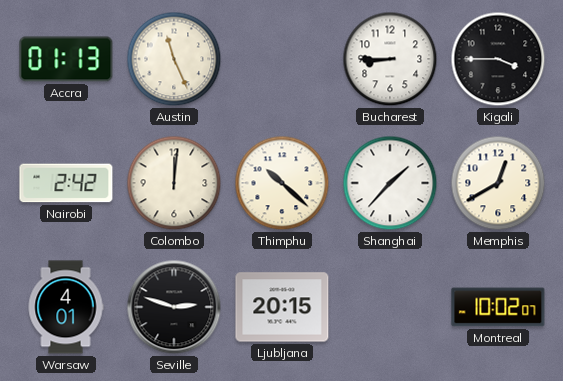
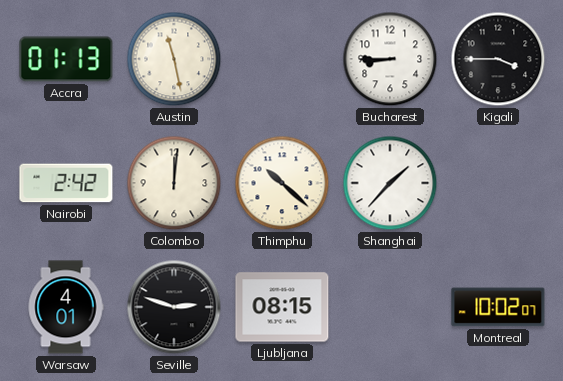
Austin: 11:26 -> 11:28
Memphis: 12:40 -> none
Ljubljana: 20:15 -> 08:15
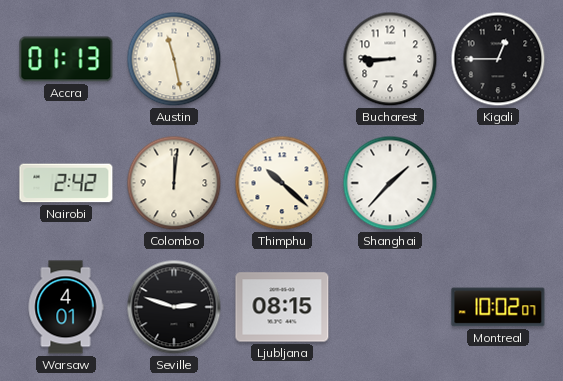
Kigali: 3:45 -> 12:45
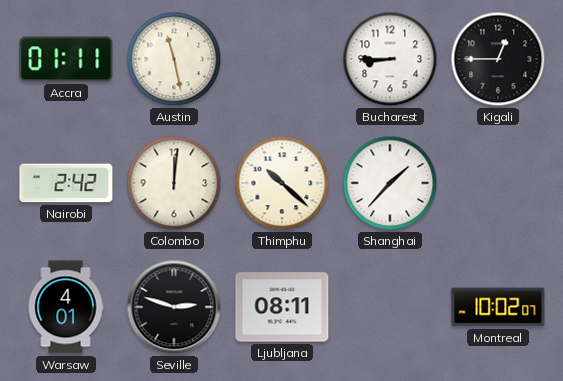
Accra: 01:13 -> 01:11
Ljubljana: 08:15 -> 08:11
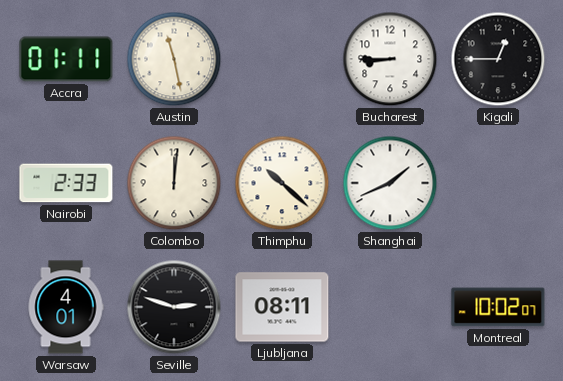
Nairobi: 2:42 -> 2:33
Shanghai: 1:37 -> 1:41
